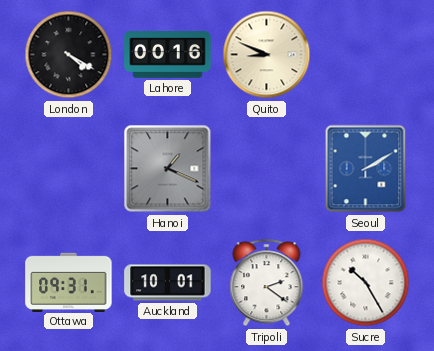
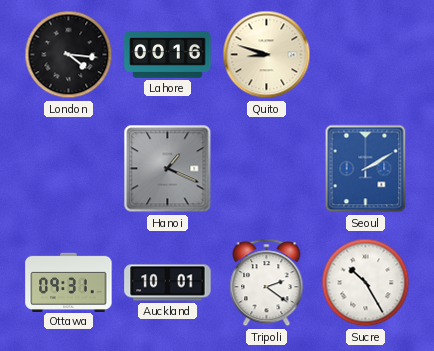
London: 4:20 -> 4:16
Quito: 8:49 -> 8:48
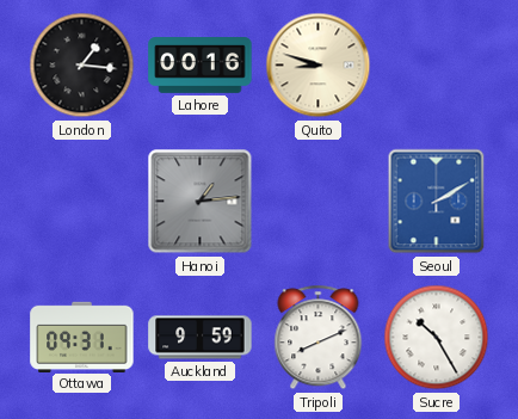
London: 4:16 -> 1:16
Hanoi: 1:19 -> 1:14
Auckland: 10:01 -> 9:59
Tripoli: 2:21 -> 8:11
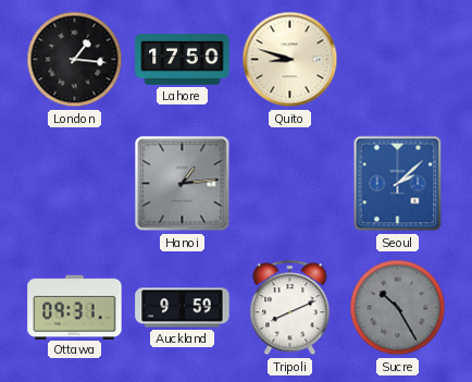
Lahore: 00:16 -> 17:50
Seoul: 2:10 -> 2:08
Sucre dial: white -> grey
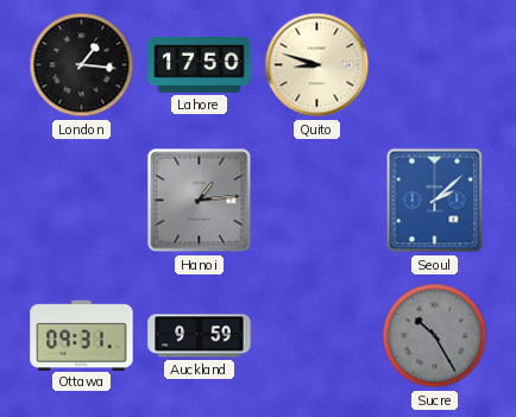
Tripoli: 8:11 -> none
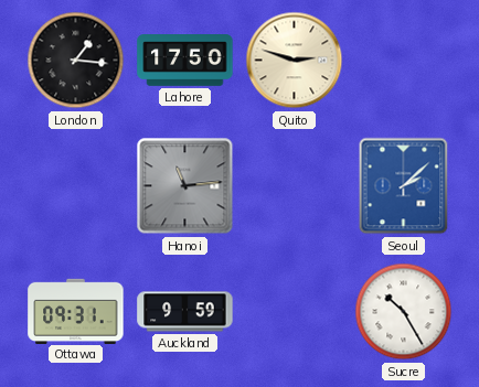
Quito: 8:48 -> 2:48
Hanoi: 1:14 -> 11:14
Sucre dial: grey -> white
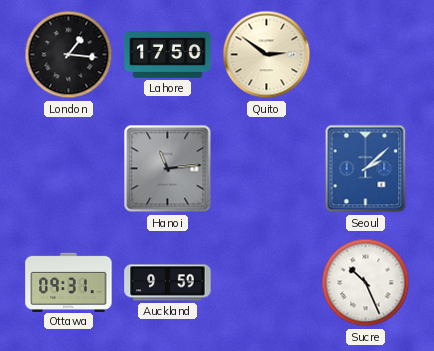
Quito: 2:48 -> 2:51
Sucre: 10:25 -> 10:26
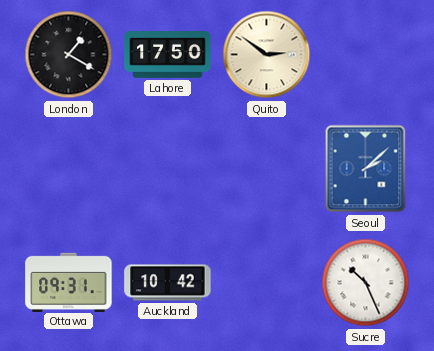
London: 1:16 -> 1:20
Hanoi: 11:14 -> none
Auckland: 9:59 -> 10:42
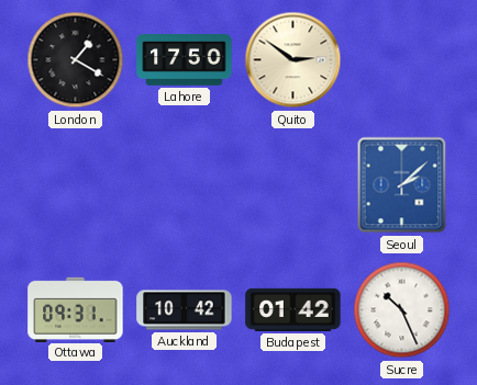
Budapest: none -> 01:42
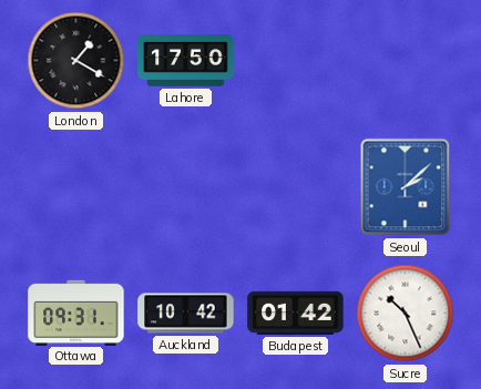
Quito: 2:51 -> none
